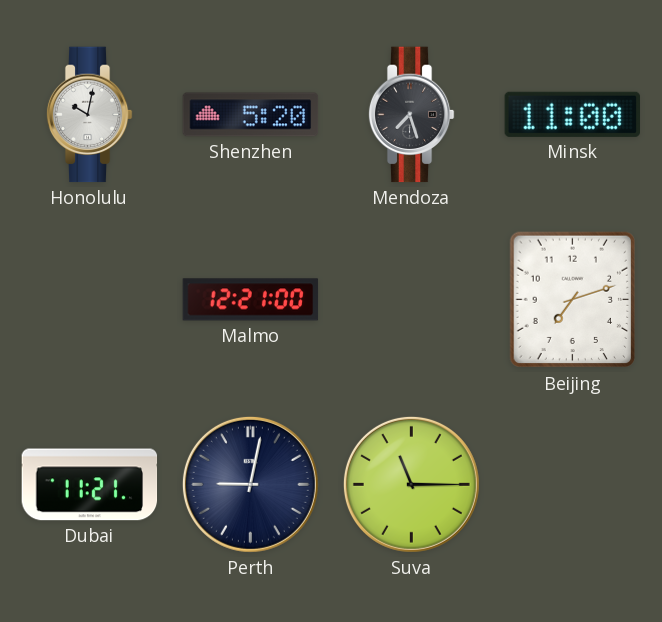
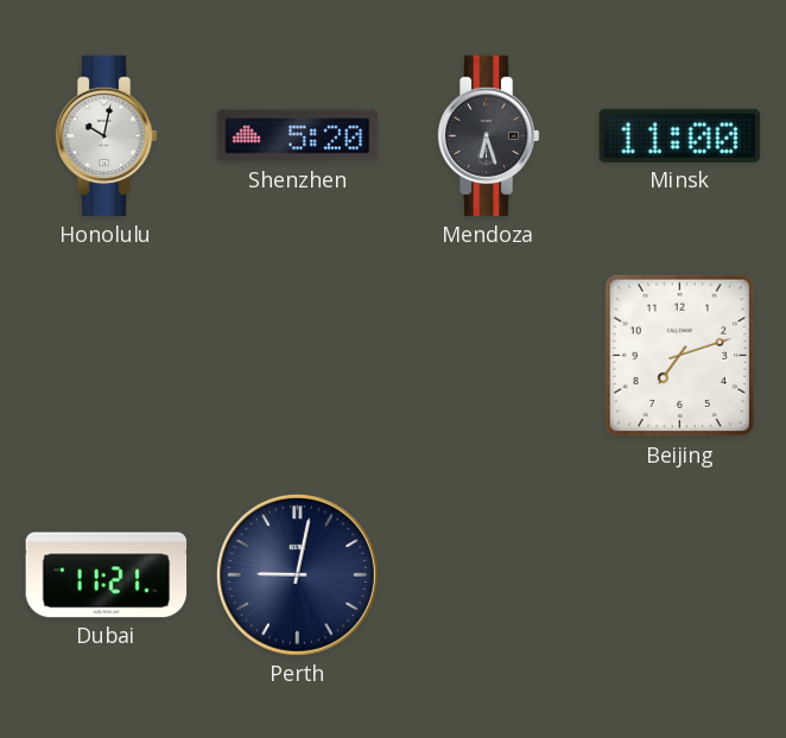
Mendoza: 7:27 -> 6:27
Malmo: 12:21 -> none
Suva: 11:15 -> none
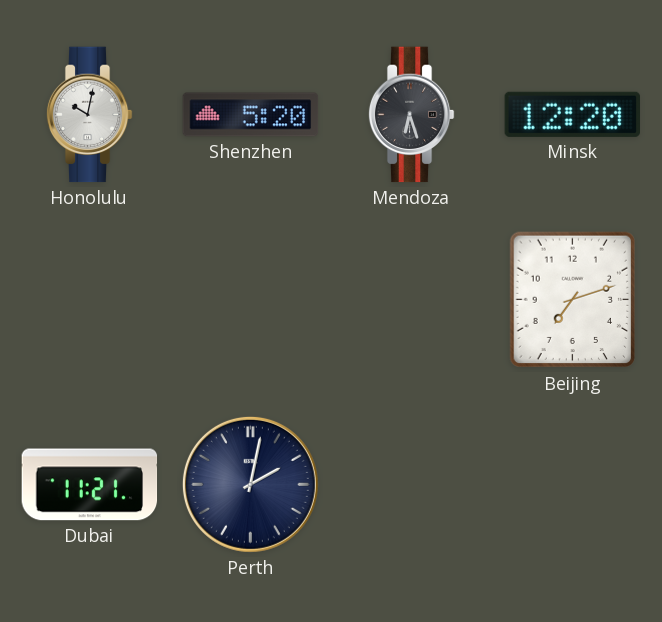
Minsk: 11:00 -> 12:20
Perth: 9:02 -> 2:02
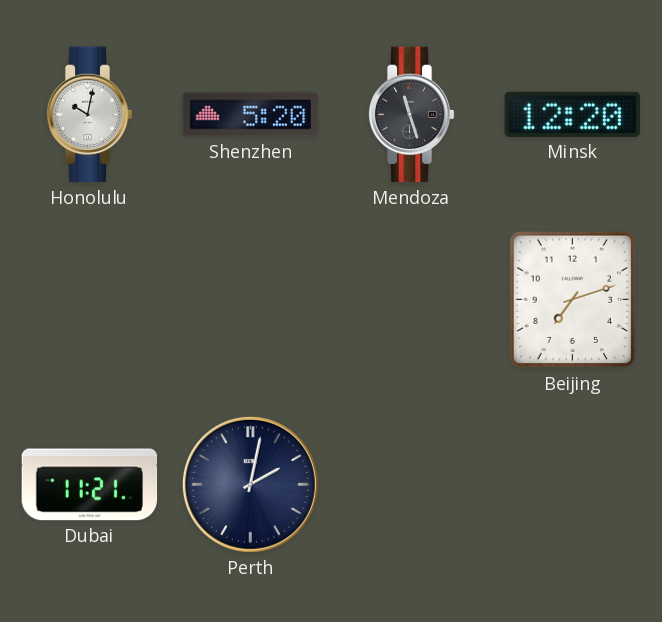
Mendoza: 6:27 -> 11:27
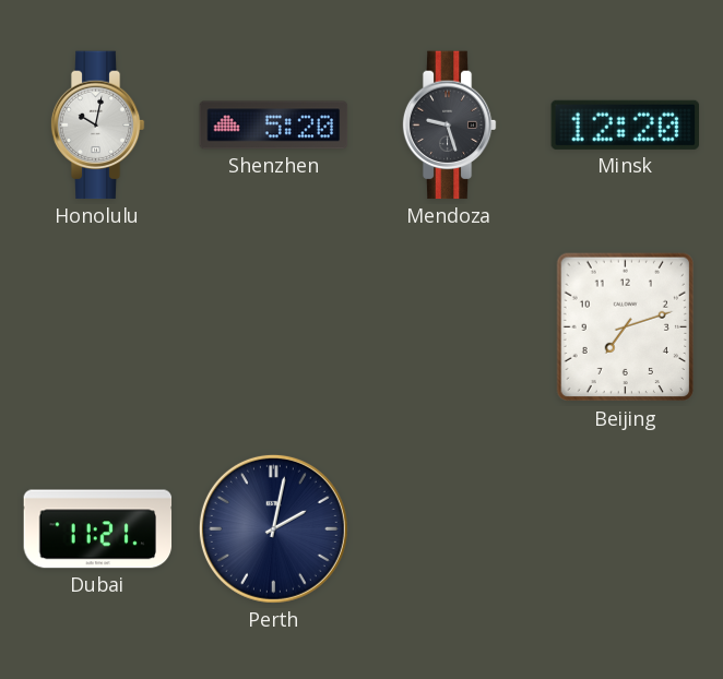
Mendoza: 11:27 -> 9:27
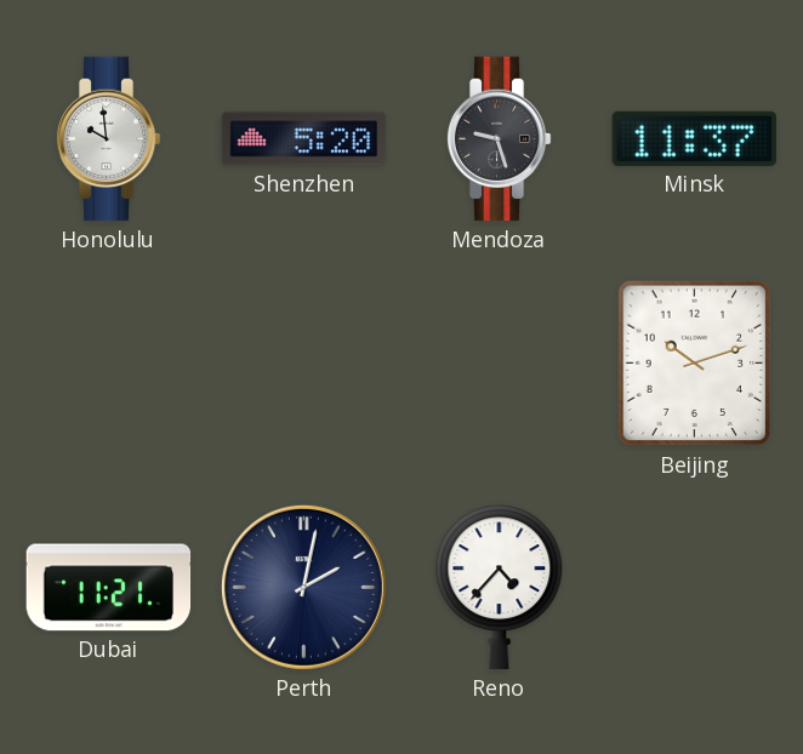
Honolulu: 10:02 -> 9:59
Minsk: 12:20 -> 11:37
Beijing: 7:12 -> 10:12
Reno: none -> 4:37
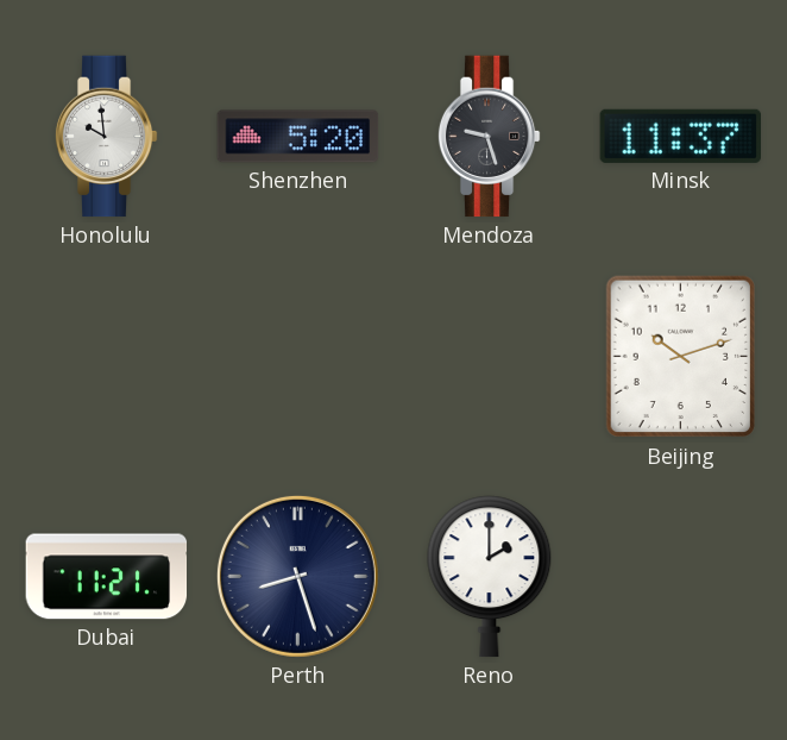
Perth: 2:02 -> 8:27
Reno: 4:37 -> 2:00
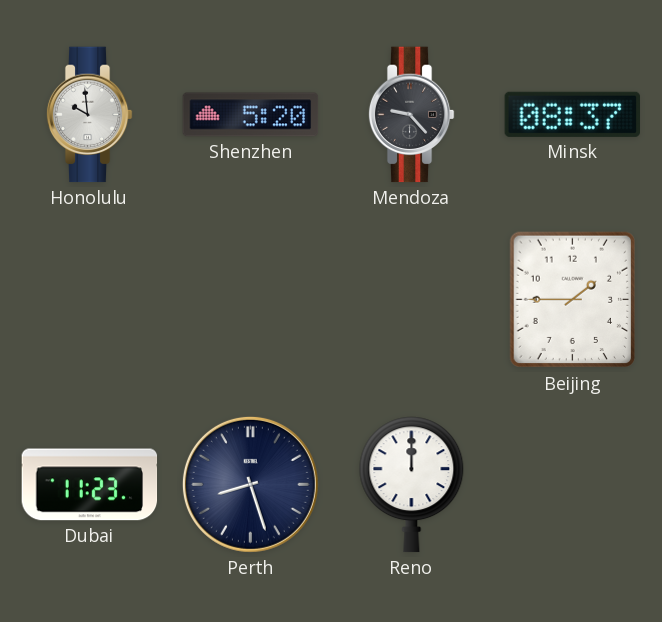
Mendoza: 9:27 -> 9:23
Minsk: 11:37 -> 08:37
Beijing: 10:12 -> 1:45
Dubai: 11:21 -> 11:23
Reno: 2:00 -> 12:00
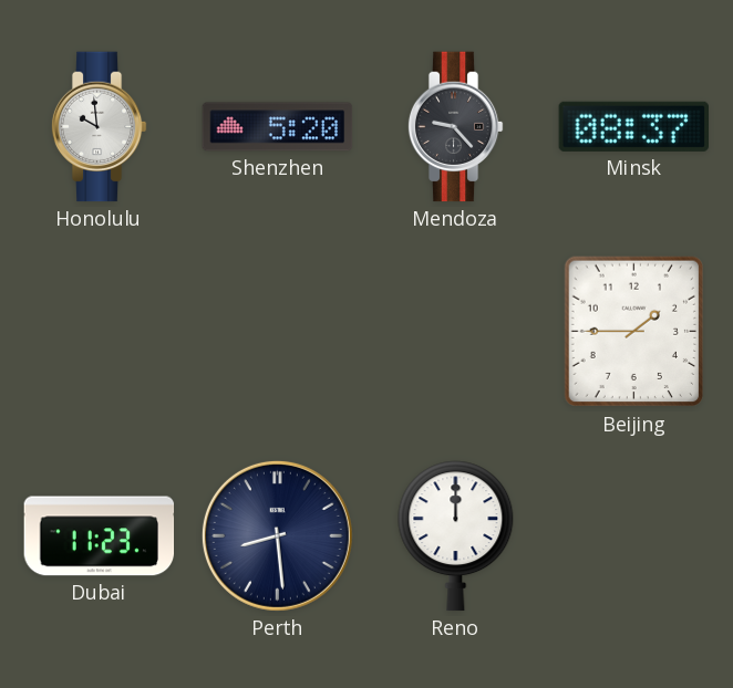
Perth: 8:27 -> 8:29
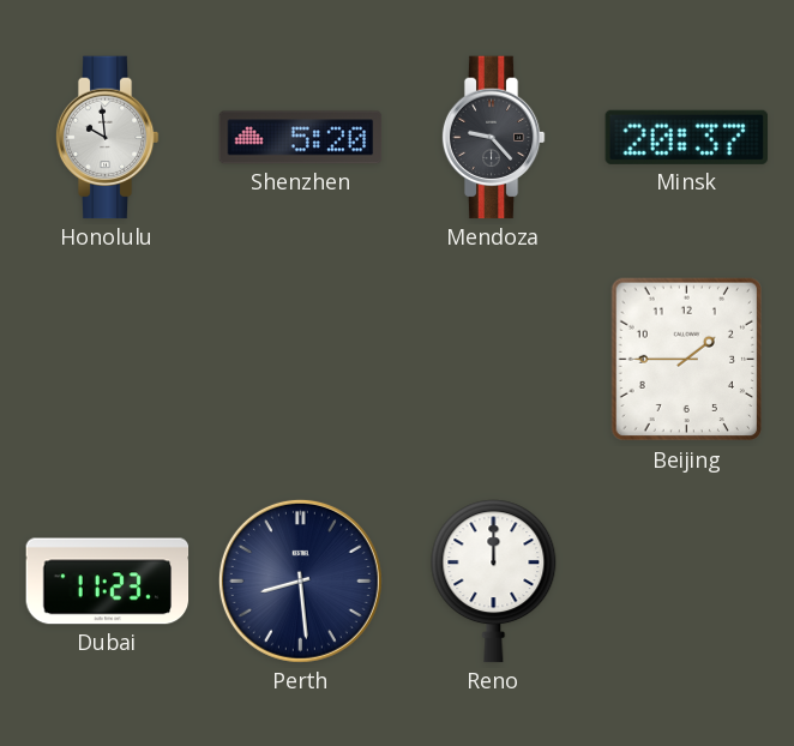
Minsk: 08:37 -> 20:37
